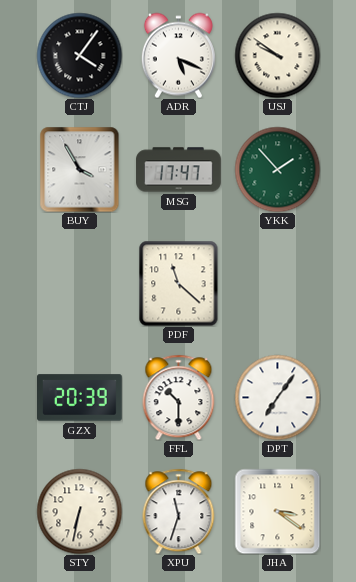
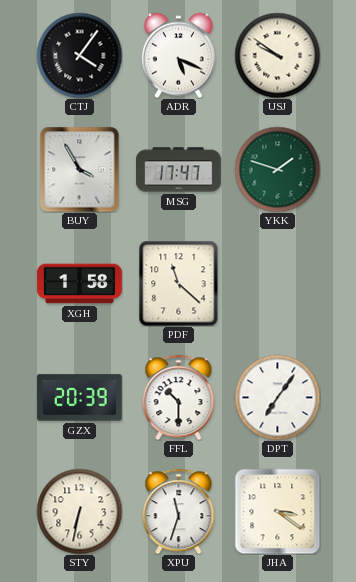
YKK: 1:53 -> 1:48
XGH: none -> 1:58
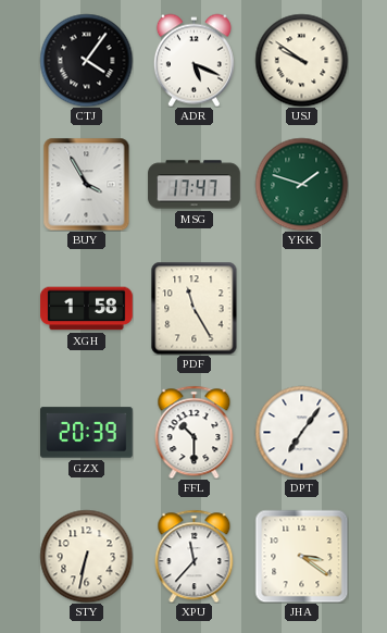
PDF: 11:22 -> 11:25
XPU: 11:33 -> 11:37
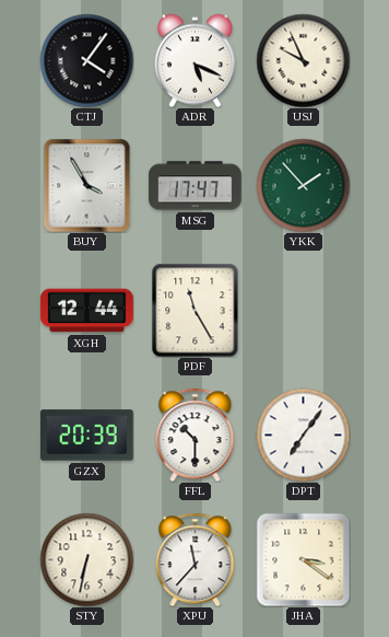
USJ: 9:51 -> 9:56
YKK: 1:48 -> 1:53
XGH: 1:58 -> 12:44
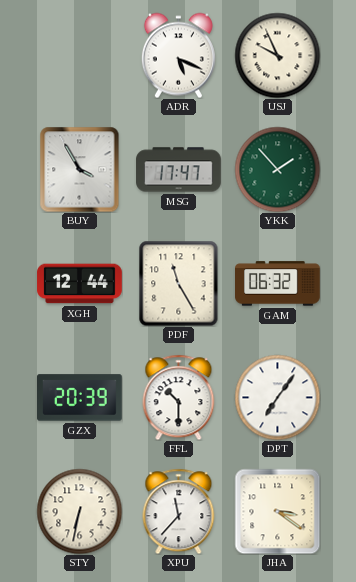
CTJ: 4:06 -> none
GAM: none -> 06:32
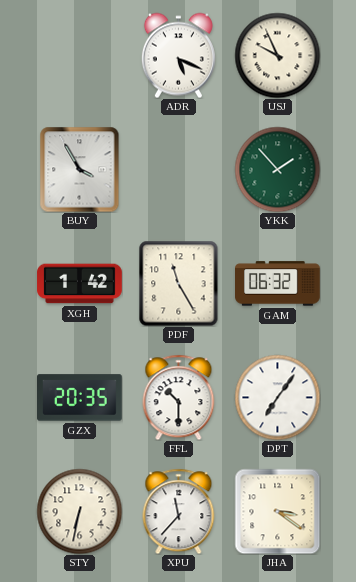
MSG: 17:47 -> none
XGH: 12:44 -> 1:42
GZX: 20:39 -> 20:35
